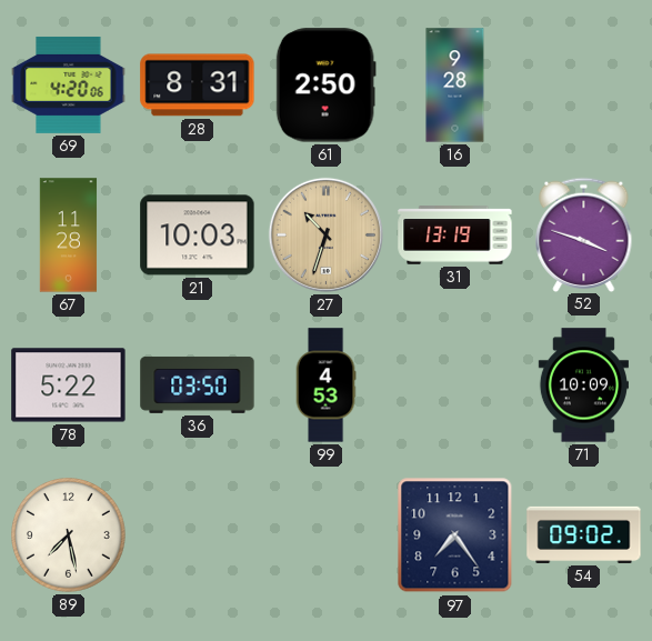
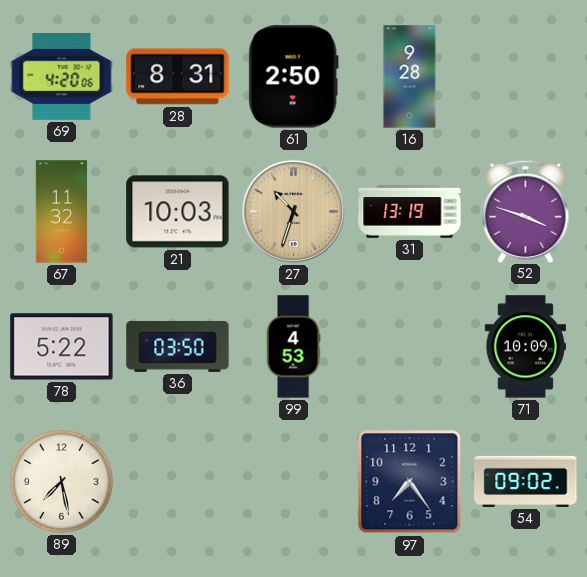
67: 11:28 -> 11:32
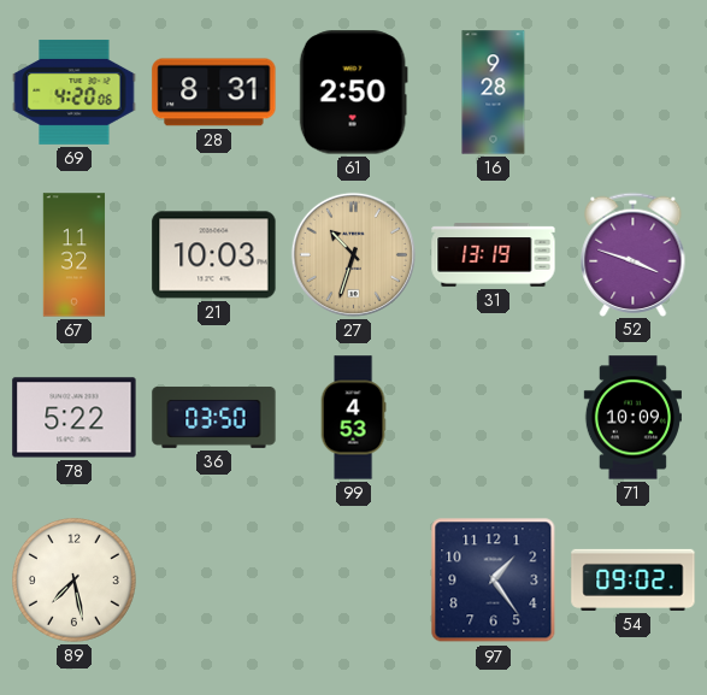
97: 7:24 -> 1:24
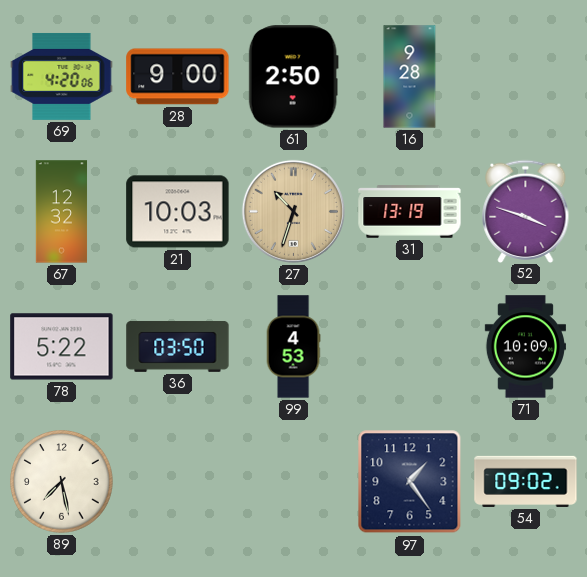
28: 8:31 -> 9:00
67: 11:32 -> 12:32
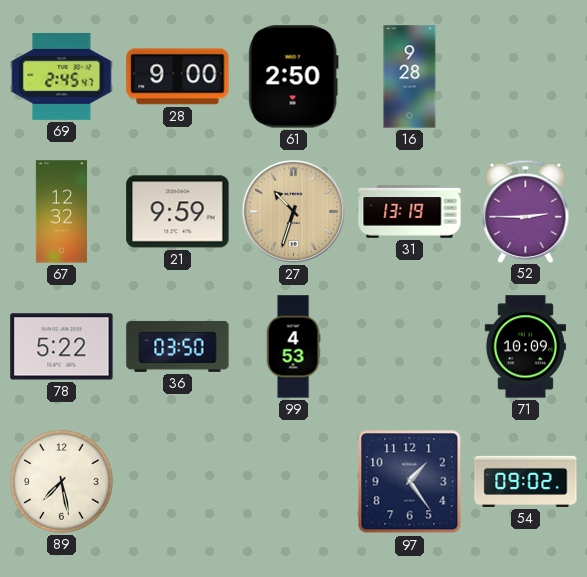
69: 4:20 -> 2:45
21: 10:03 -> 9:59
52: 3:48 -> 2:45
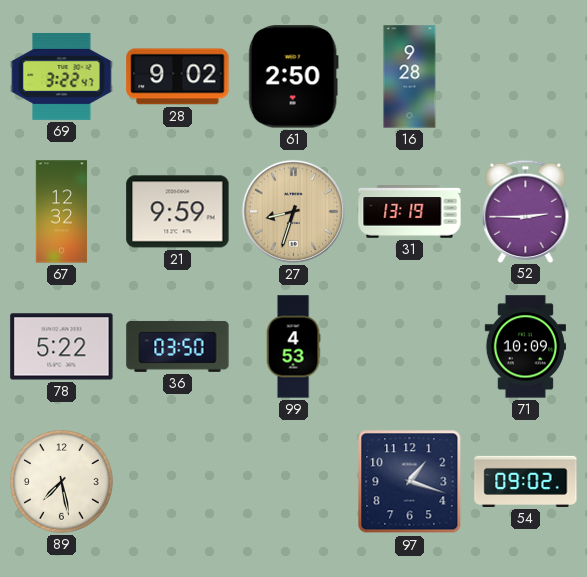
69: 2:45 -> 3:22
28: 9:00 -> 9:02
27: 10:33 -> 8:33
97: 1:24 -> 1:18
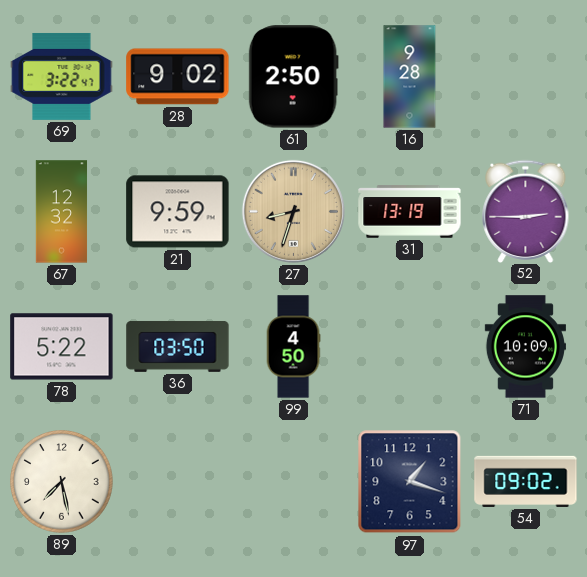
99: 4:53 -> 4:50
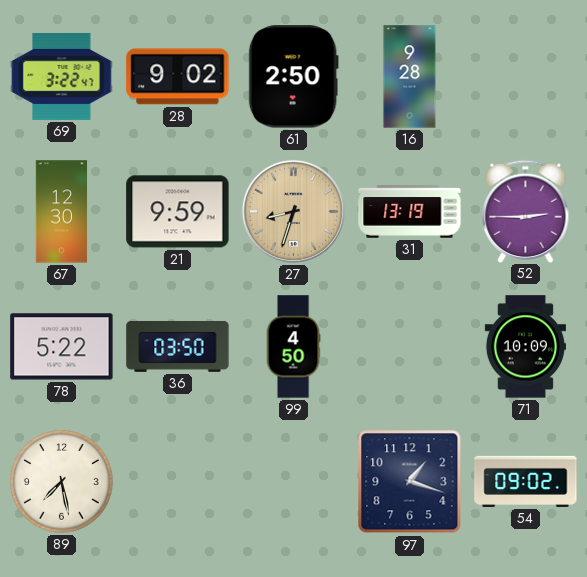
67: 12:32 -> 12:30
